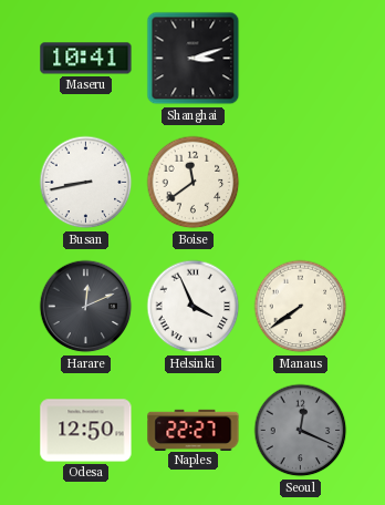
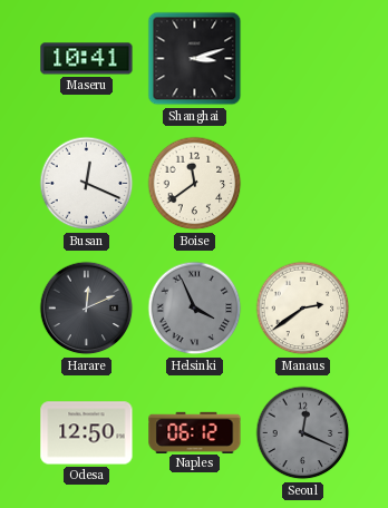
Busan: 8:43 -> 12:19
Helsinki dial: white -> grey
Manaus: 7:39 -> 2:39
Naples: 22:27 -> 06:12
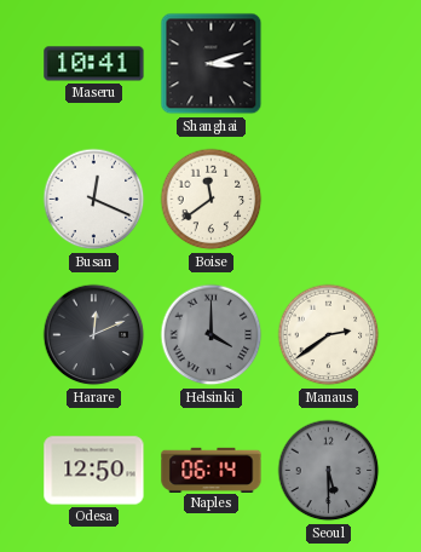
Helsinki: 3:56 -> 4:00
Naples: 06:12 -> 06:14
Seoul: 12:19 -> 5:30
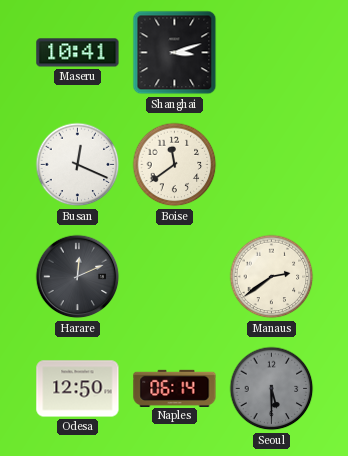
Helsinki: 4:00 -> none
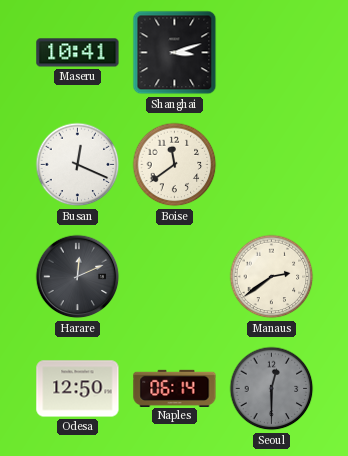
Seoul: 5:30 -> 12:30
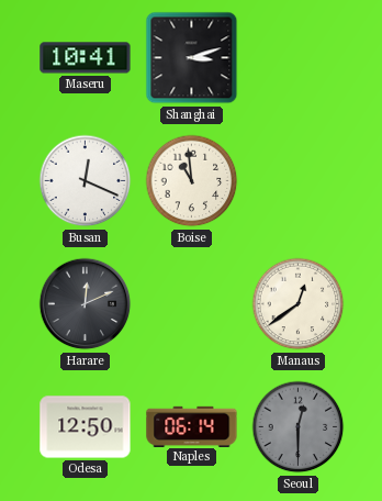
Boise: 11:39 -> 10:59
Manaus: 2:39 -> 12:39
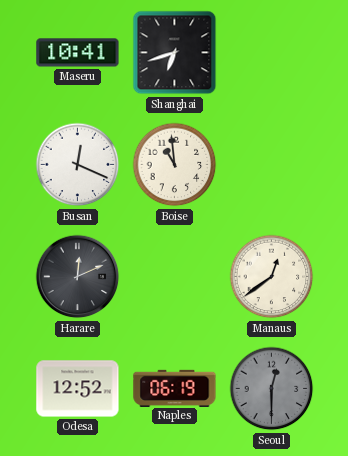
Shanghai: 3:12 -> 6:42
Odesa: 12:50 -> 12:52
Naples: 06:14 -> 06:19
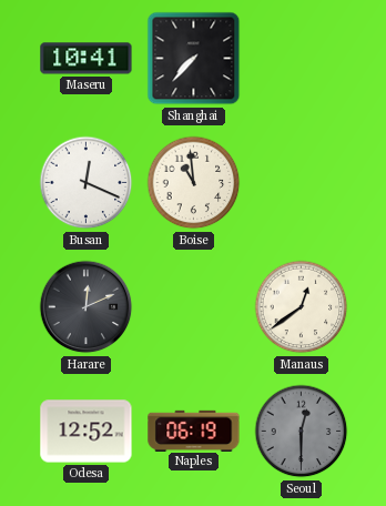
Shanghai: 6:42 -> 7:37
